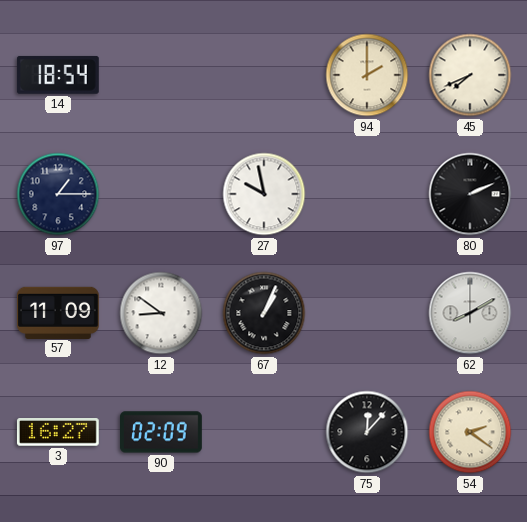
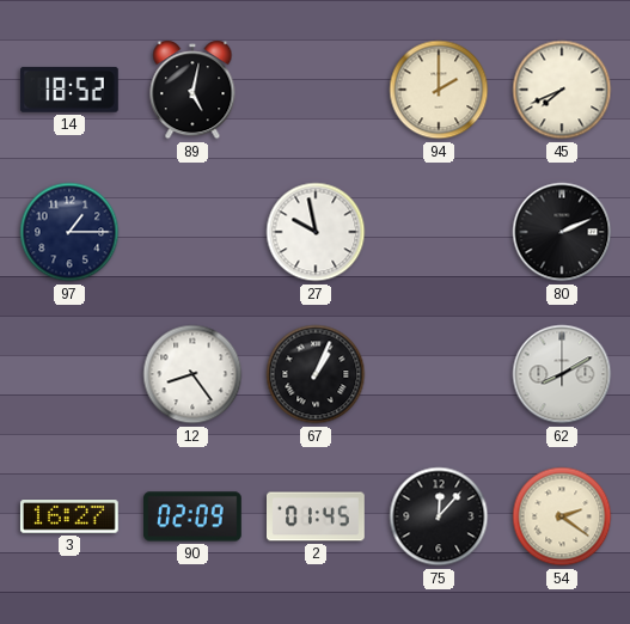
14: 18:54 -> 18:52
89: none -> 5:02
57: 11:09 -> none
12: 8:51 -> 8:24
2: none -> 01:45
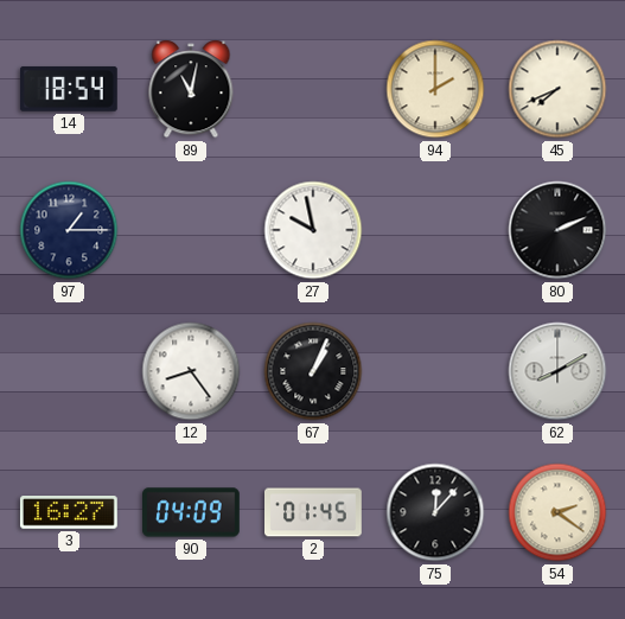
14: 18:52 -> 18:54
89: 5:02 -> 11:02
90: 02:09 -> 04:09
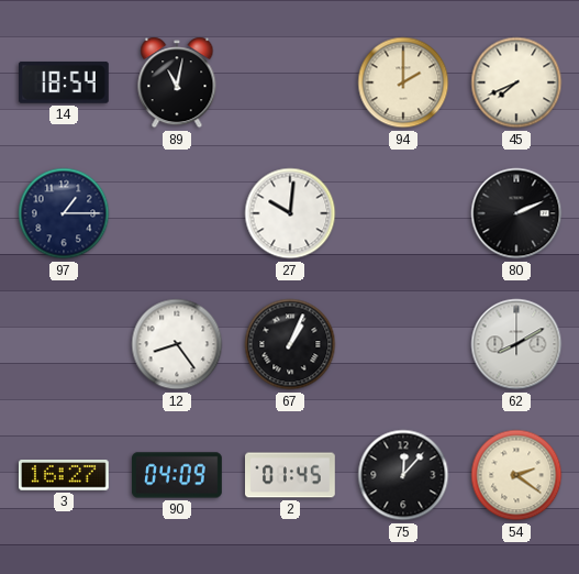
27: 9:58 -> 10:01
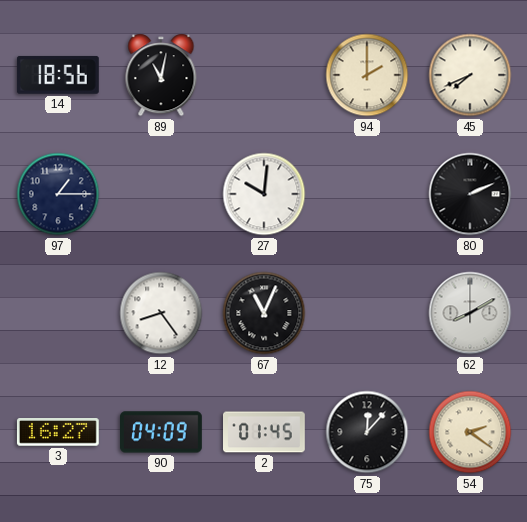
14: 18:54 -> 18:56
67: 1:04 -> 11:04
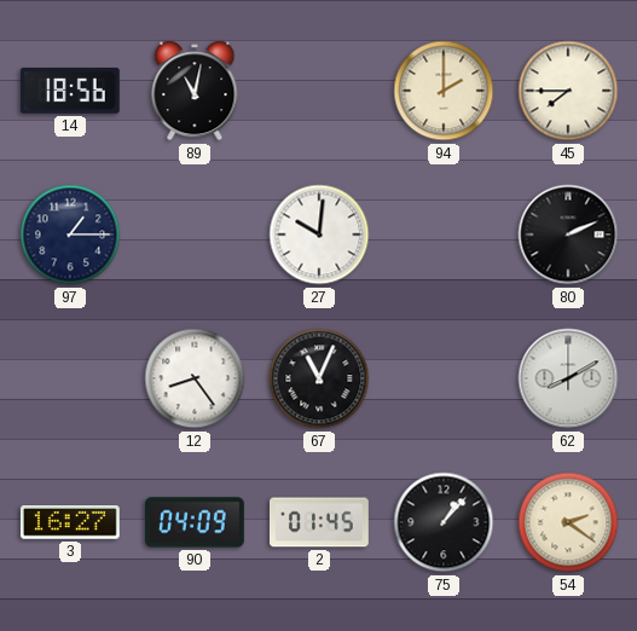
45: 7:41 -> 7:45
75: 12:07 -> 1:07
